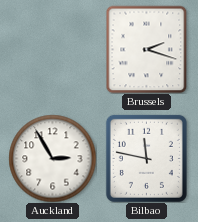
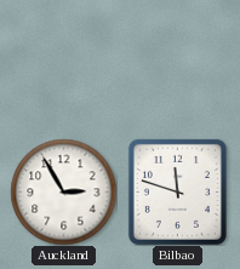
Brussels: 2:18 -> none
Bilbao: 11:47 -> 11:48
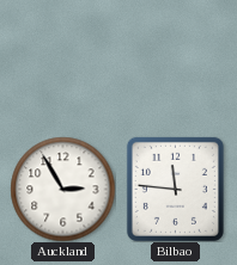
Bilbao: 11:48 -> 11:46
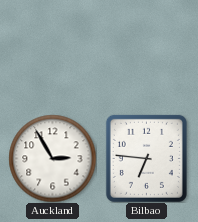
Bilbao: 11:46 -> 6:46
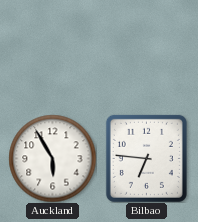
Auckland: 2:55 -> 5:55
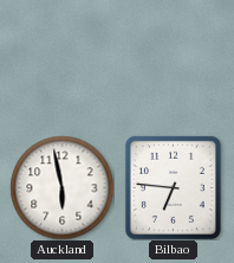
Auckland: 5:55 -> 5:58
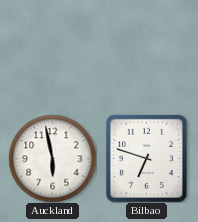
Bilbao: 6:46 -> 6:48
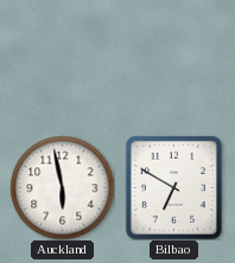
Bilbao: 6:48 -> 6:50
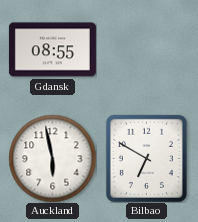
Gdansk: none -> 08:55
